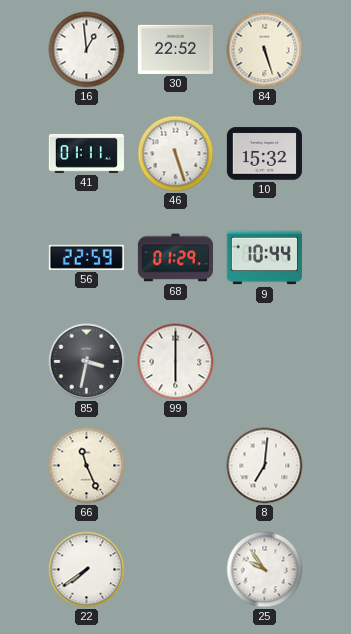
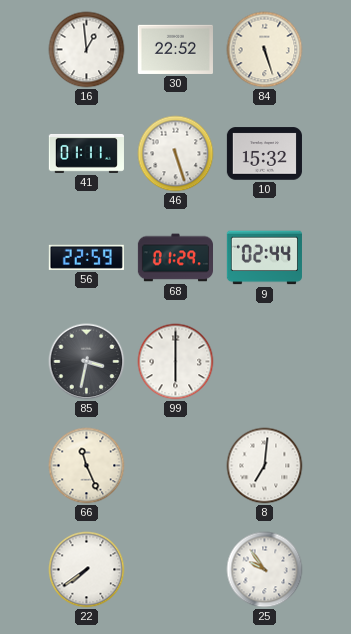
9: 10:44 -> 02:44
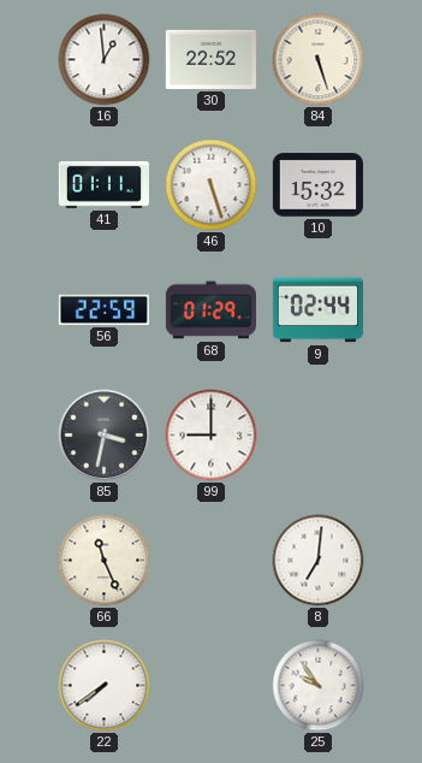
99: 6:00 -> 9:00
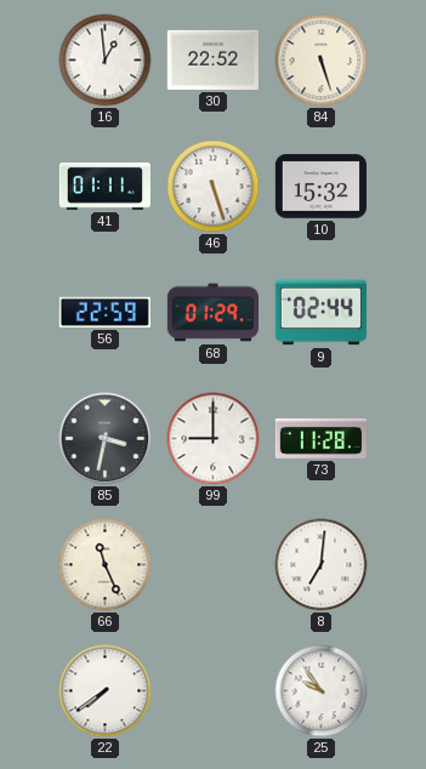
73: none -> 11:28
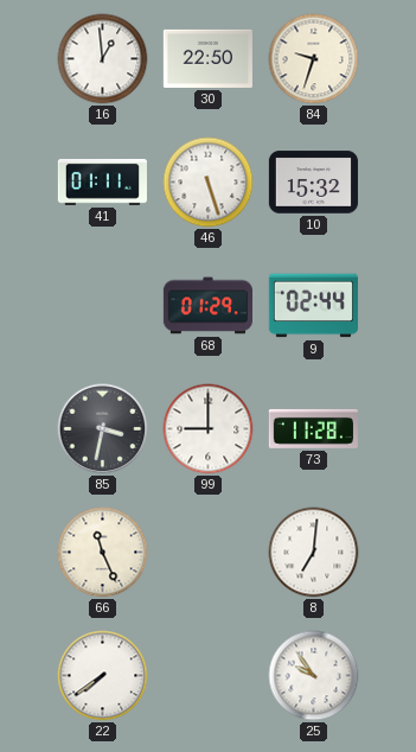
30: 22:52 -> 22:50
84: 5:27 -> 9:33
56: 22:59 -> none
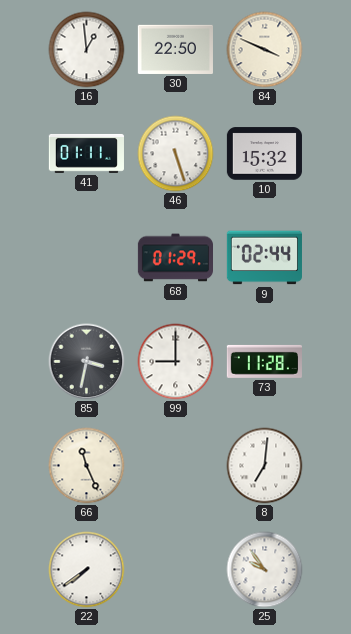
84: 9:33 -> 3:49
